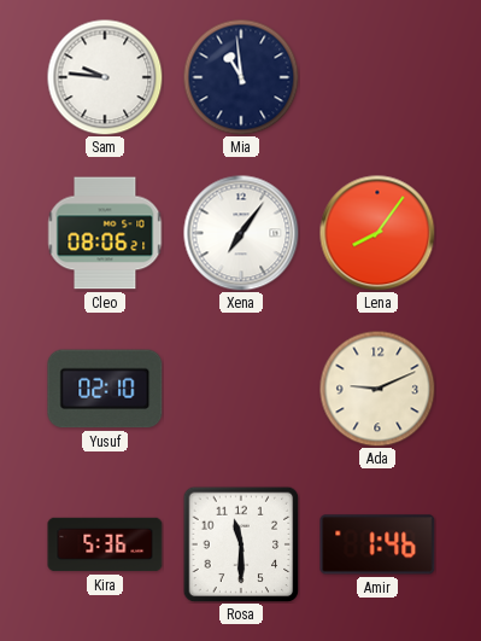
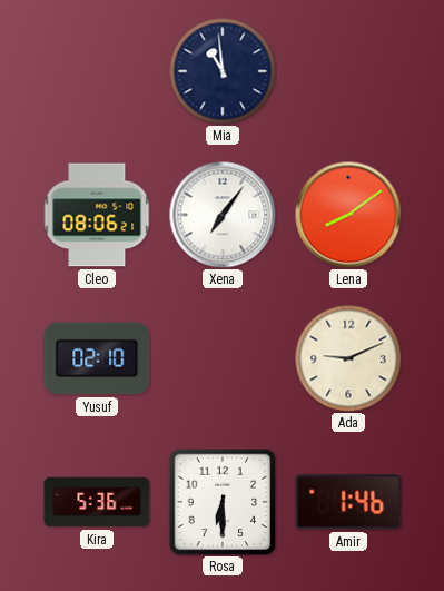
Sam: 9:46 -> none
Lena: 8:06 -> 8:09
Rosa: 11:30 -> 6:30
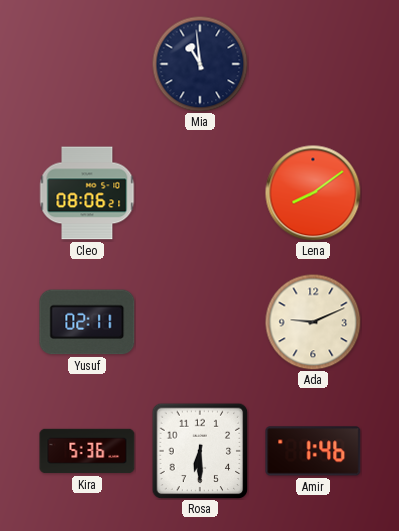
Xena: 7:06 -> none
Yusuf: 02:10 -> 02:11
